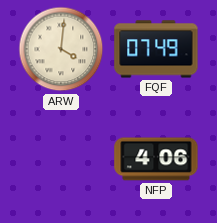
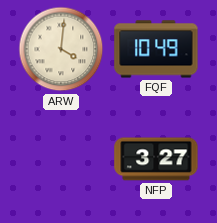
FQF: 07:49 -> 10:49
NFP: 4:06 -> 3:27
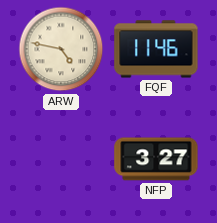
ARW: 4:01 -> 4:47
FQF: 10:49 -> 11:46
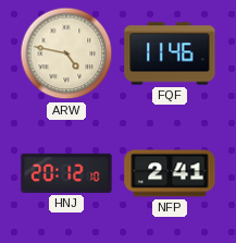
HNJ: none -> 20:12
NFP: 3:27 -> 2:41
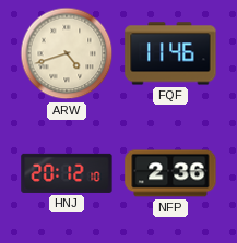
ARW: 4:47 -> 4:42
NFP: 2:41 -> 2:36
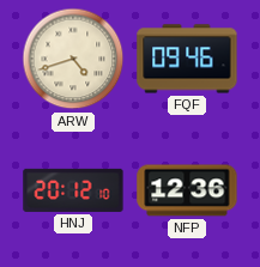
FQF: 11:46 -> 09:46
NFP: 2:36 -> 12:36
